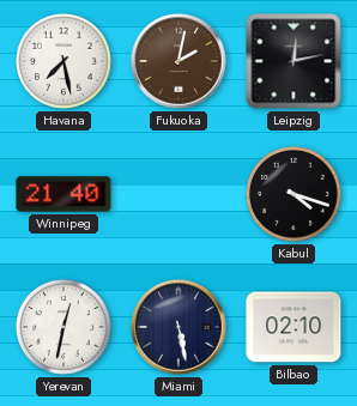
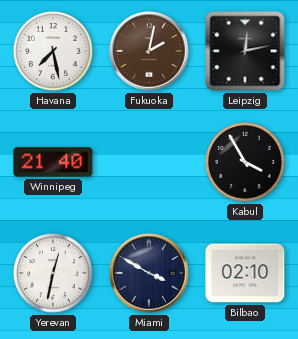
Kabul: 4:18 -> 3:55
Miami: 5:28 -> 3:50
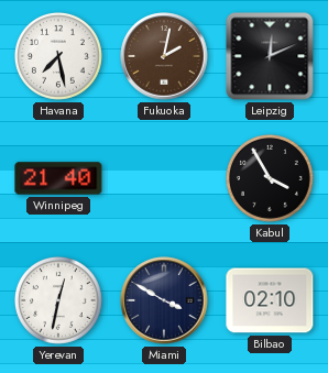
Leipzig: 12:13 -> 12:11
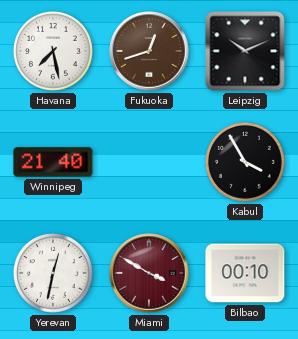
Fukuoka: 2:02 -> 12:42
Leipzig: 12:11 -> 10:11
Miami dial: navy -> burgundy
Bilbao: 02:10 -> 00:10
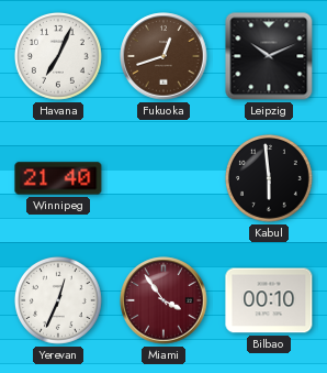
Havana: 7:28 -> 7:04
Kabul: 3:55 -> 5:59
Yerevan: 12:32 -> 12:34
Miami: 3:50 -> 3:54
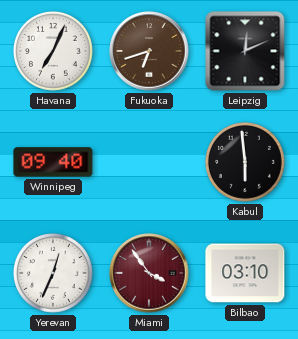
Fukuoka: 12:42 -> 6:42
Leipzig: 10:11 -> 12:11
Winnipeg: 21:40 -> 09:40
Bilbao: 00:10 -> 03:10
